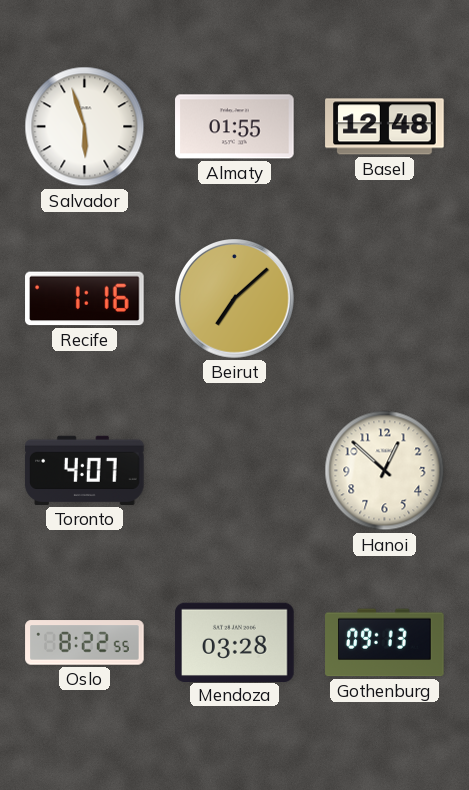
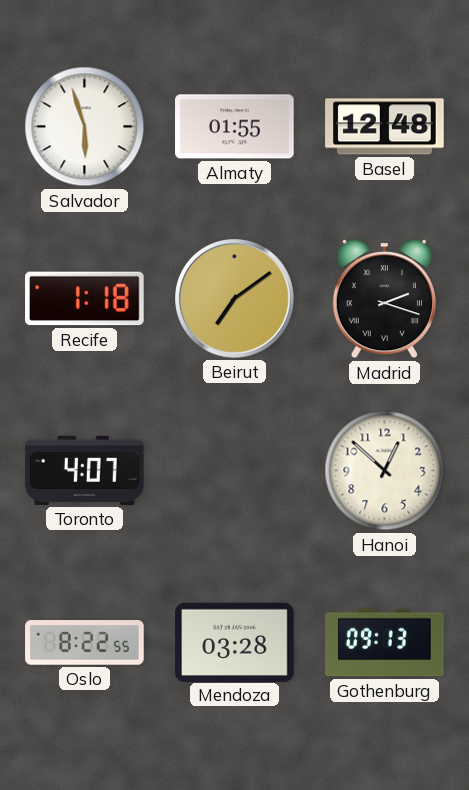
Recife: 1:16 -> 1:18
Beirut: 7:08 -> 7:09
Madrid: none -> 2:18
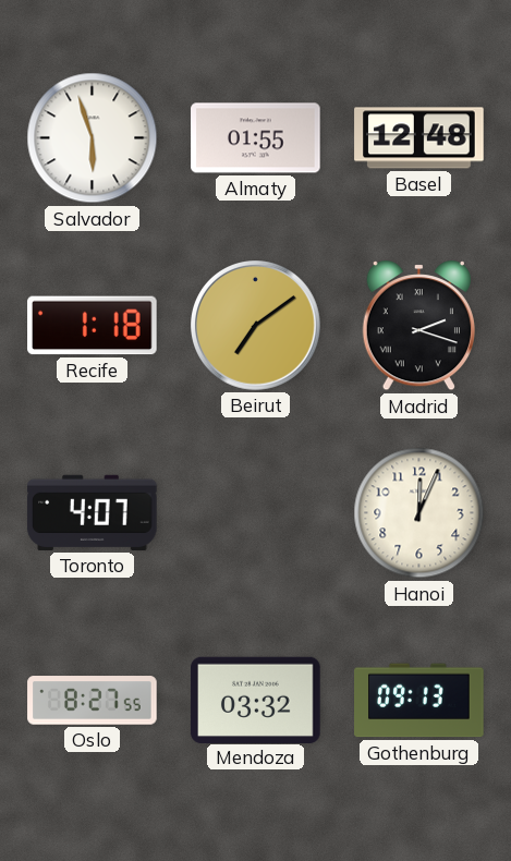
Hanoi: 12:52 -> 12:04
Oslo: 8:22 -> 8:27
Mendoza: 03:28 -> 03:32
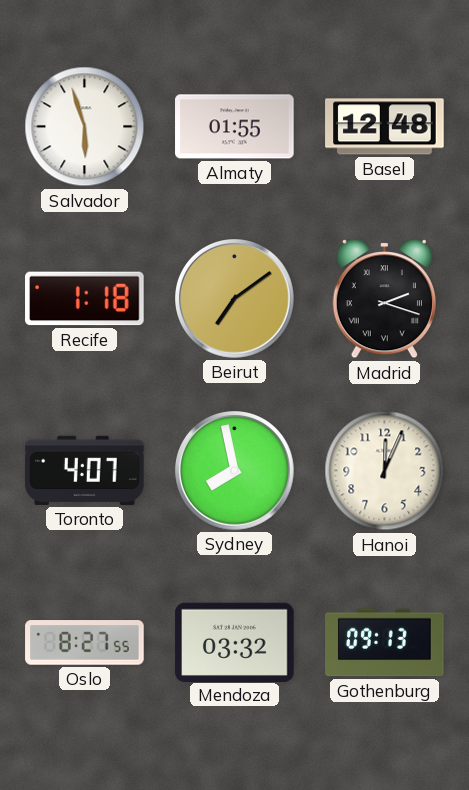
Sydney: none -> 7:58
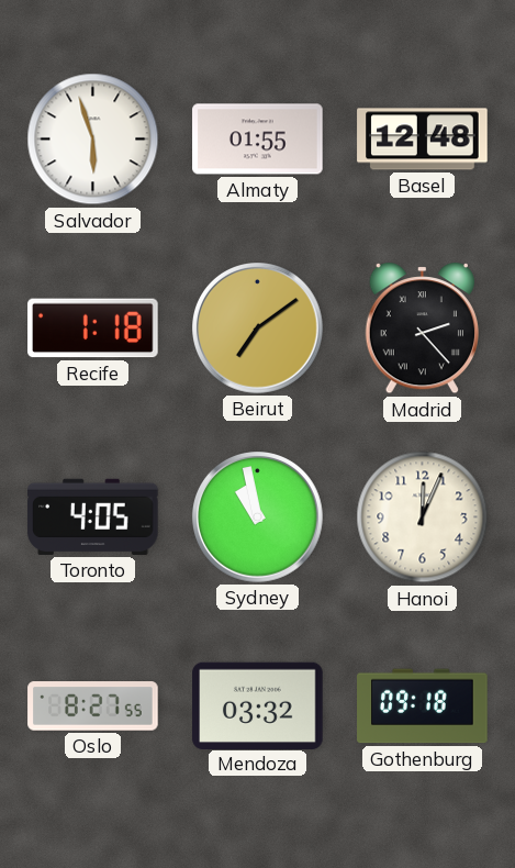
Madrid: 2:18 -> 2:23
Toronto: 4:07 -> 4:05
Sydney: 7:58 -> 10:58
Gothenburg: 09:13 -> 09:18
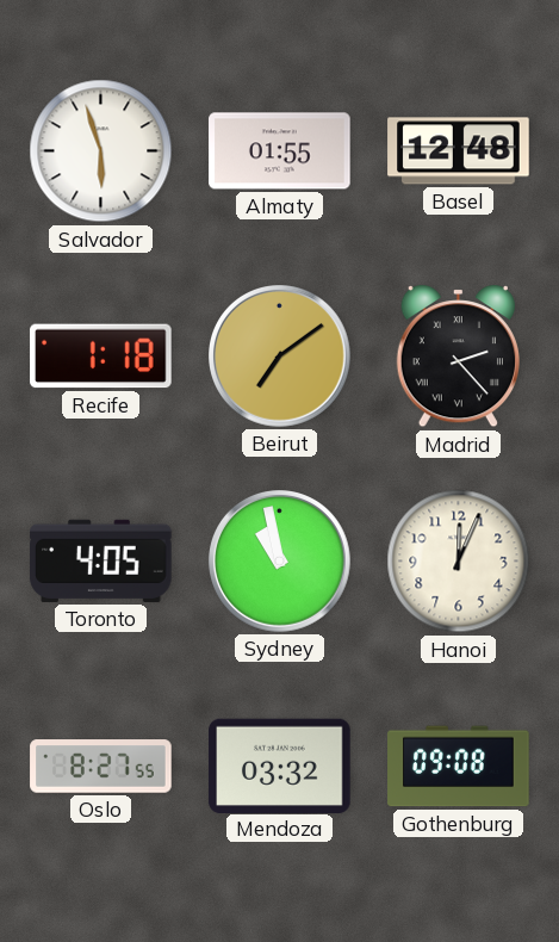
Gothenburg: 09:18 -> 09:08
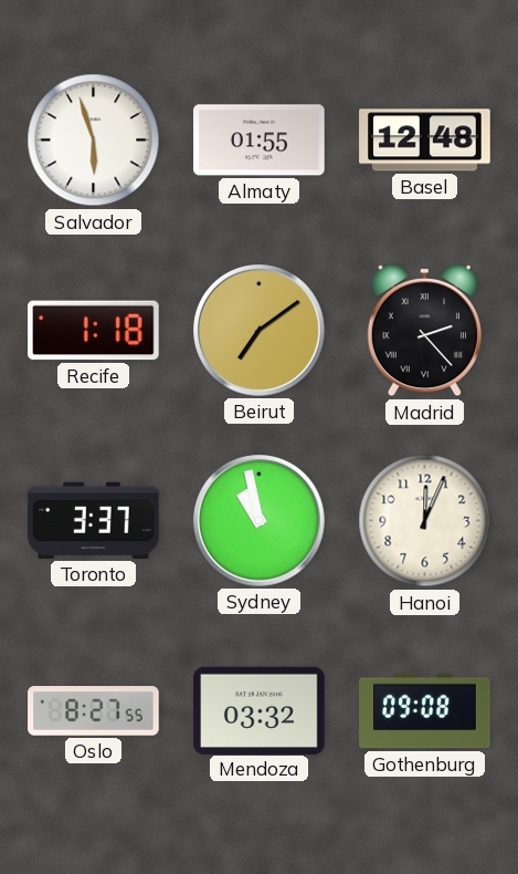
Toronto: 4:05 -> 3:37
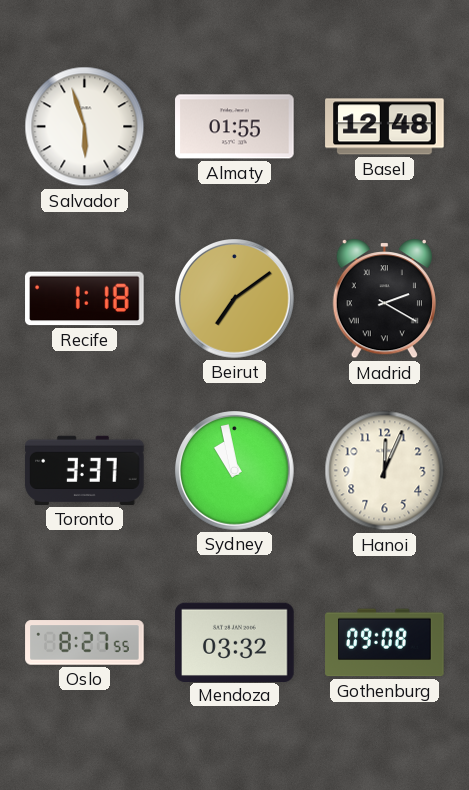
Madrid: 2:23 -> 2:20
